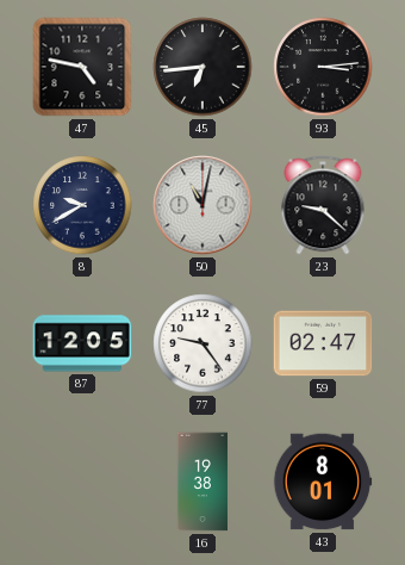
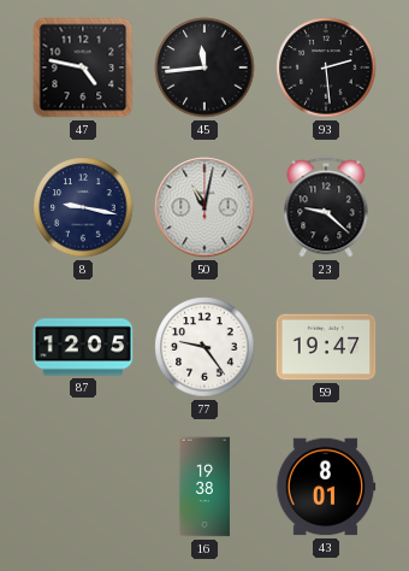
45: 6:44 -> 11:44
93: 3:14 -> 2:29
8: 9:40 -> 9:17
59: 02:47 -> 19:47
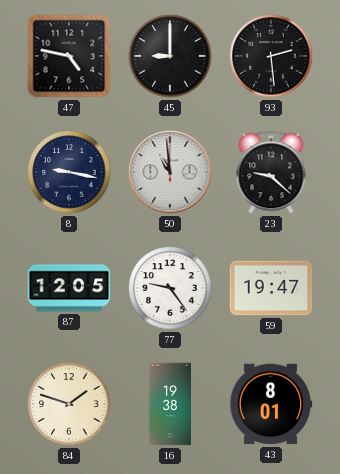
45: 11:44 -> 9:00
50: 11:02 -> 10:59
84: none -> 1:48
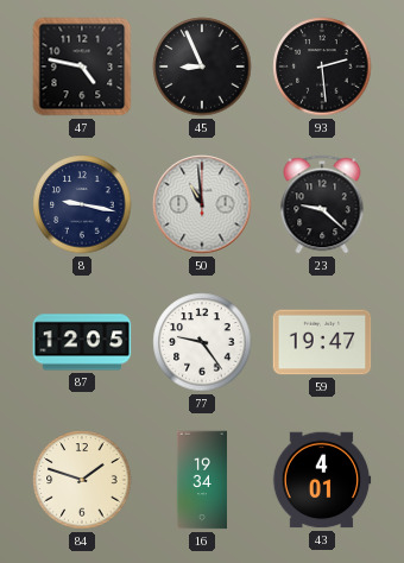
45: 9:00 -> 8:56
16: 19:38 -> 19:34
43: 8:01 -> 4:01
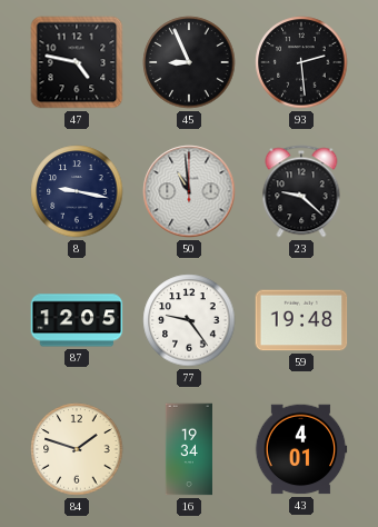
59: 19:47 -> 19:48
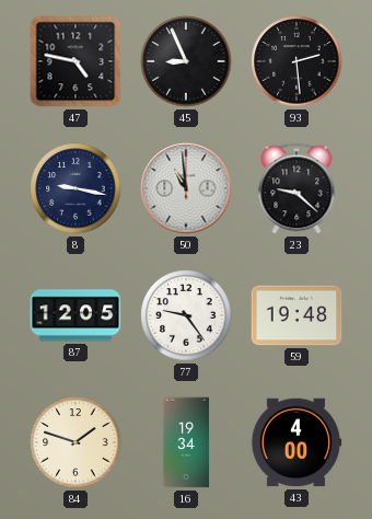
43: 4:01 -> 4:00
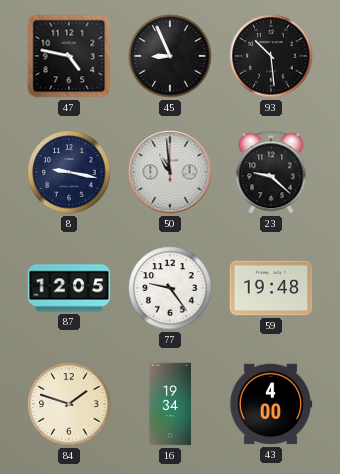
93: 2:29 -> 10:29
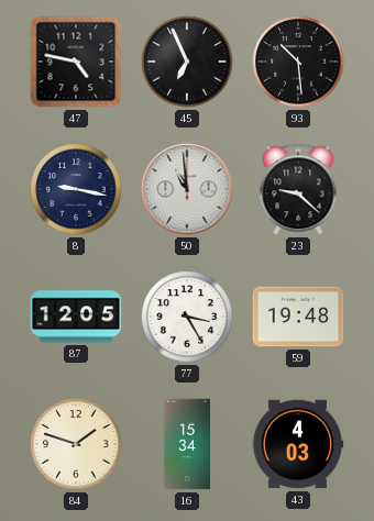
45: 8:56 -> 6:56
77: 9:24 -> 3:25
16: 19:34 -> 15:34
43: 4:00 -> 4:03
